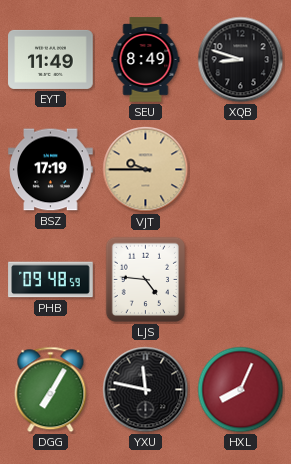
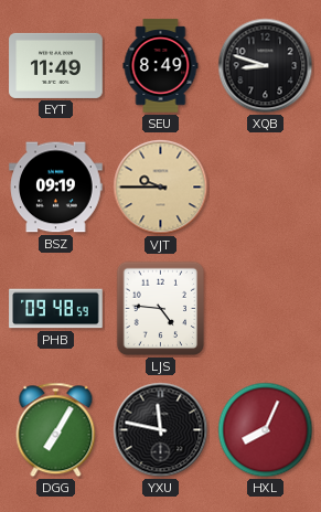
BSZ: 17:19 -> 09:19
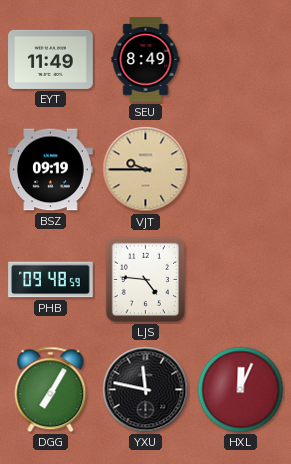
XQB: 8:48 -> none
HXL: 8:04 -> 12:04
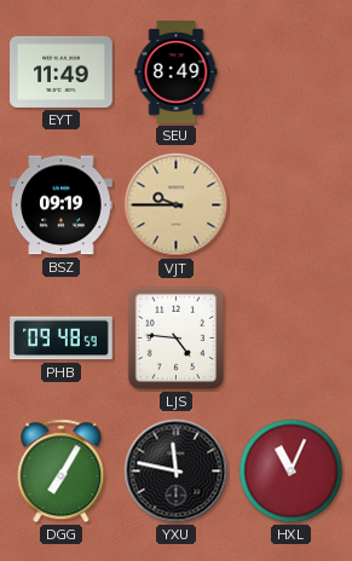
HXL: 12:04 -> 11:04
